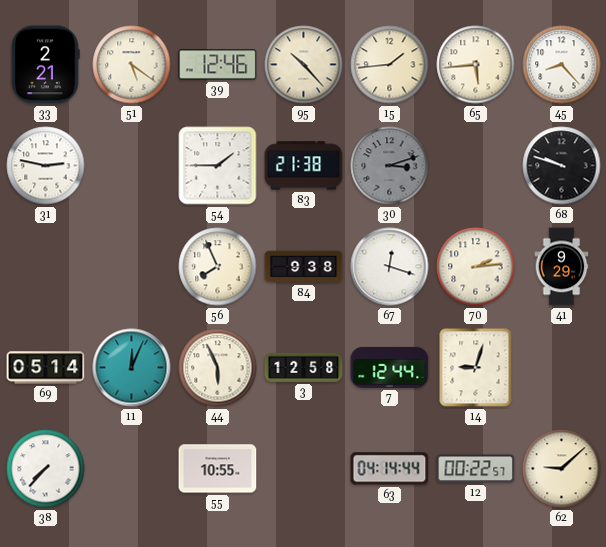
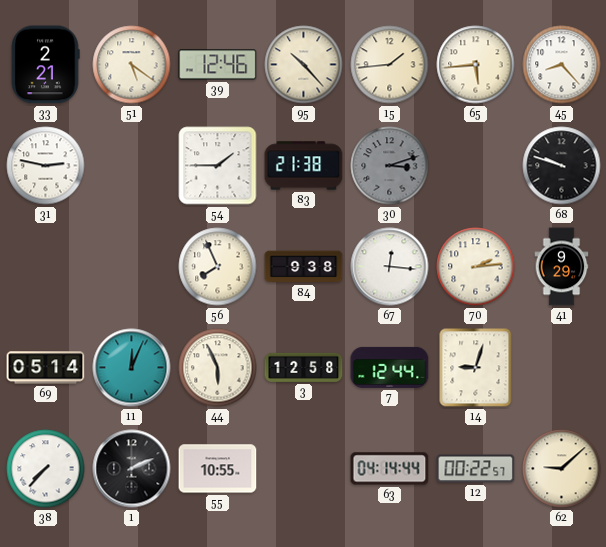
67: 12:18 -> 12:16
1: none -> 2:11
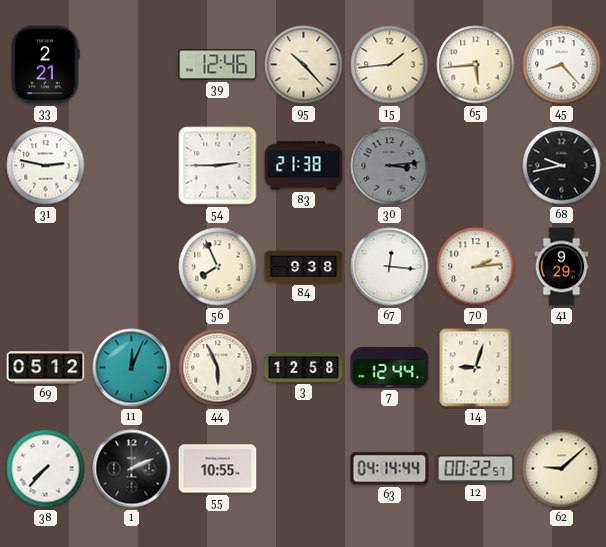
51: 5:21 -> none
54: 1:45 -> 2:45
30: 3:12 -> 3:14
68: 9:48 -> 9:43
69: 05:14 -> 05:12
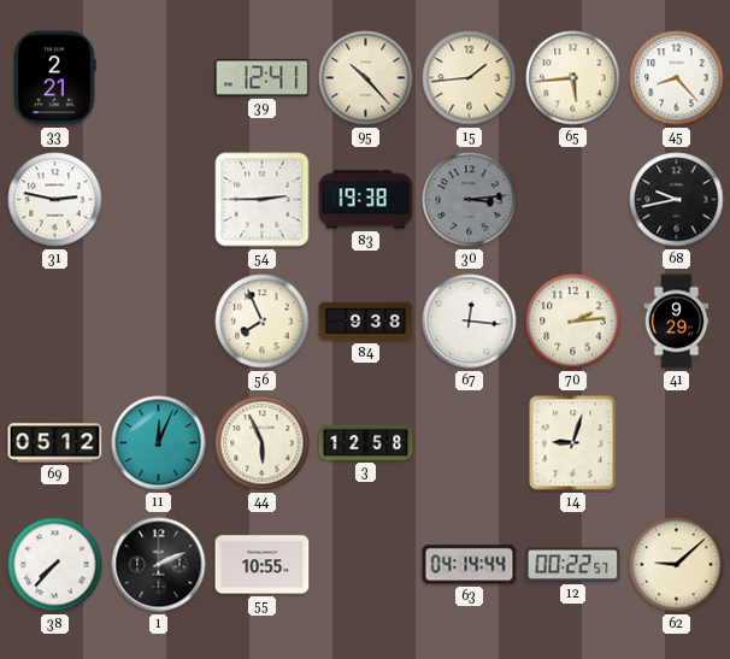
39: 12:46 -> 12:41
83: 21:38 -> 19:38
7: 12:44 -> none
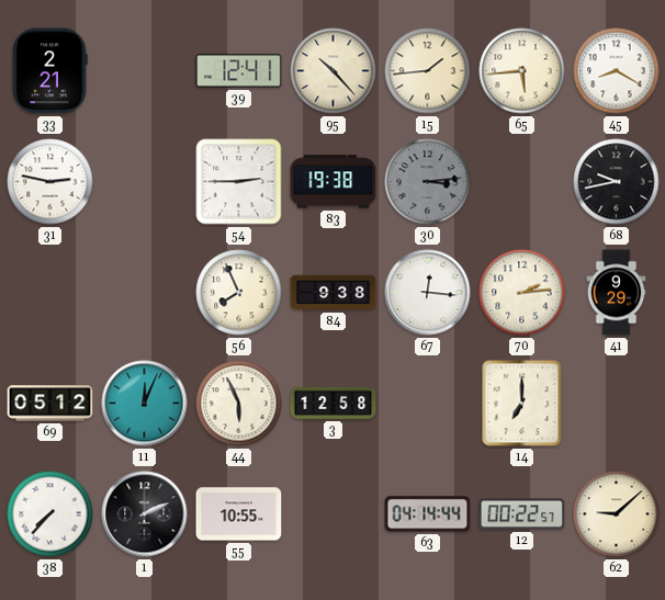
45: 8:23 -> 8:20
14: 9:03 -> 7:00
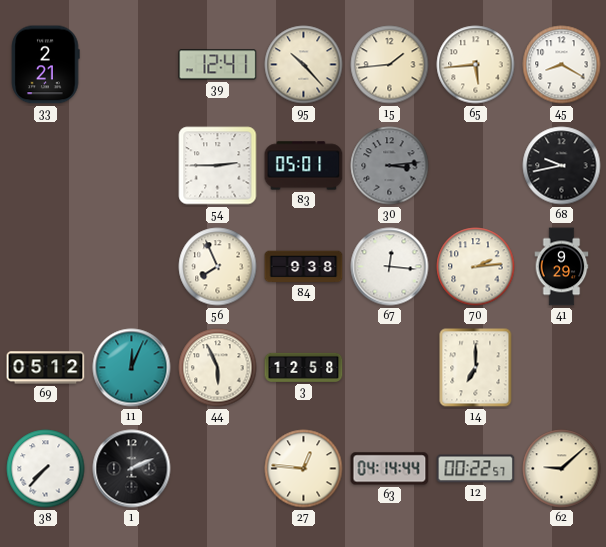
31: 2:47 -> none
83: 19:38 -> 05:01
55: 10:55 -> none
27: none -> 12:46
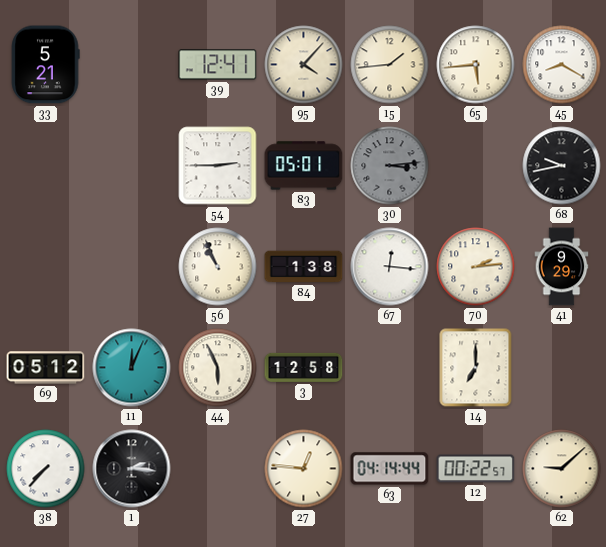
33: 2:21 -> 5:21
95: 10:23 -> 4:07
56: 7:56 -> 10:56
84: 9:38 -> 1:38
1: 2:11 -> 2:16
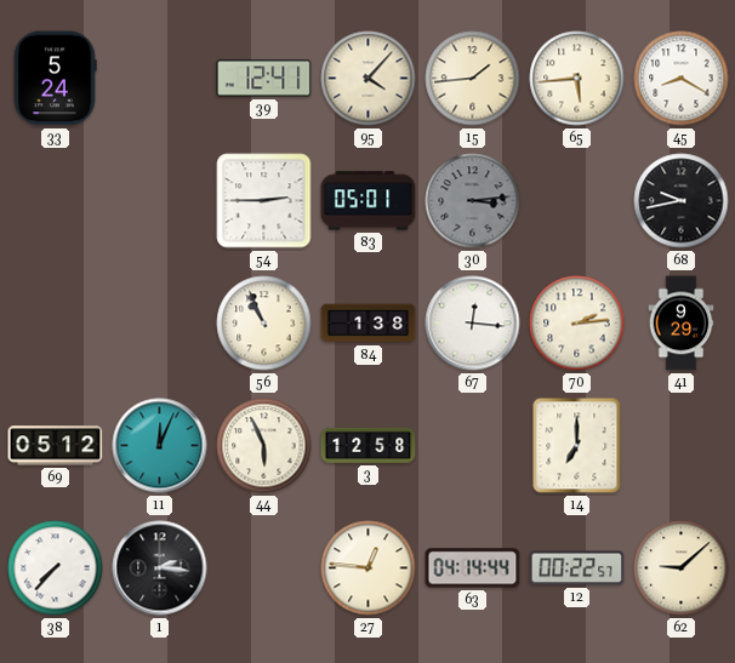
33: 5:21 -> 5:24
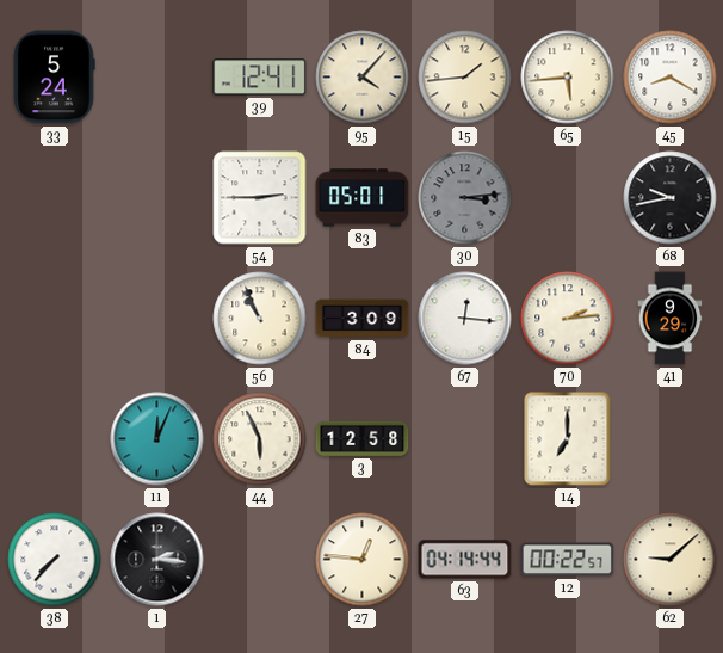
84: 1:38 -> 3:09
69: 05:12 -> none
